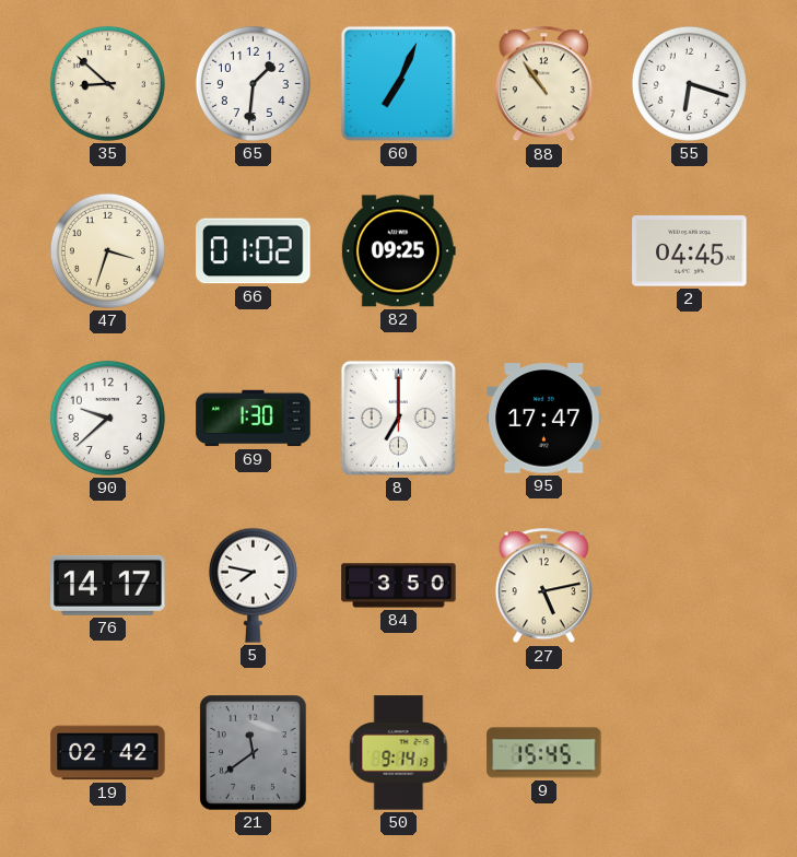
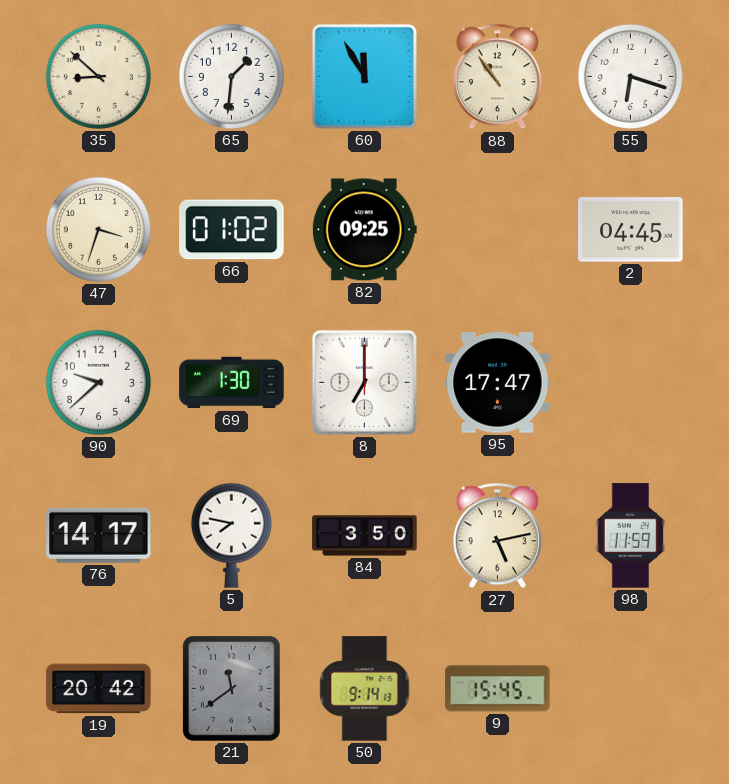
60: 7:04 -> 11:55
98: none -> 11:59
19: 02:42 -> 20:42
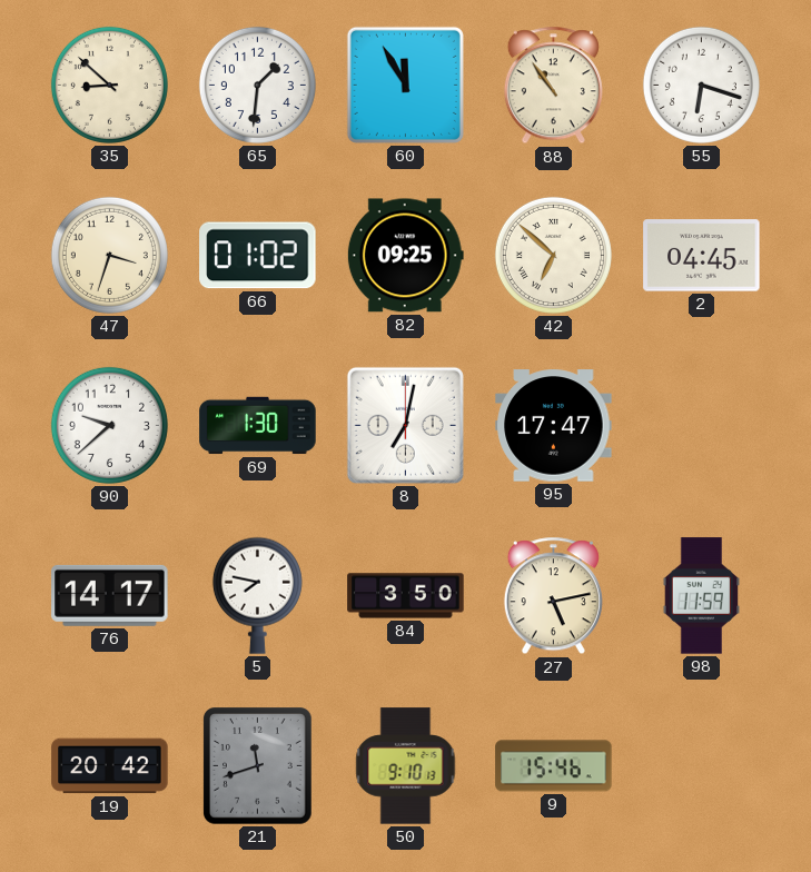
42: none -> 6:52
8: 7:00 -> 7:02
21: 11:39 -> 11:42
50: 9:14 -> 9:10
9: 15:45 -> 15:46
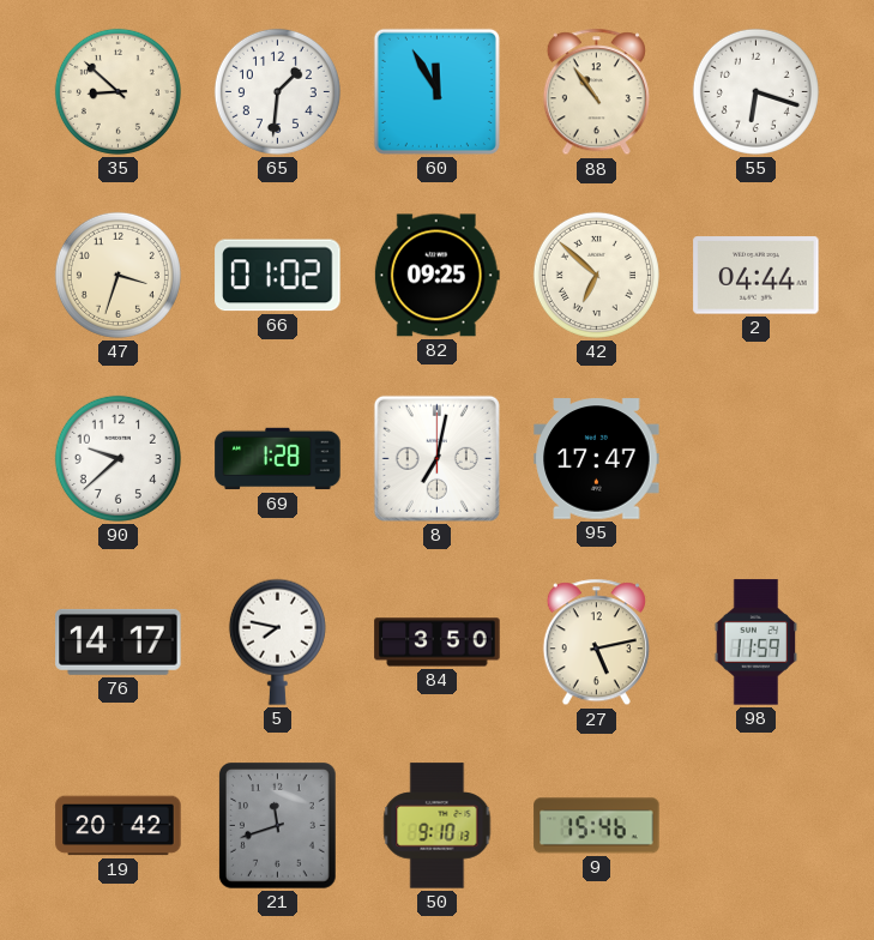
2: 04:45 -> 04:44
69: 1:30 -> 1:28
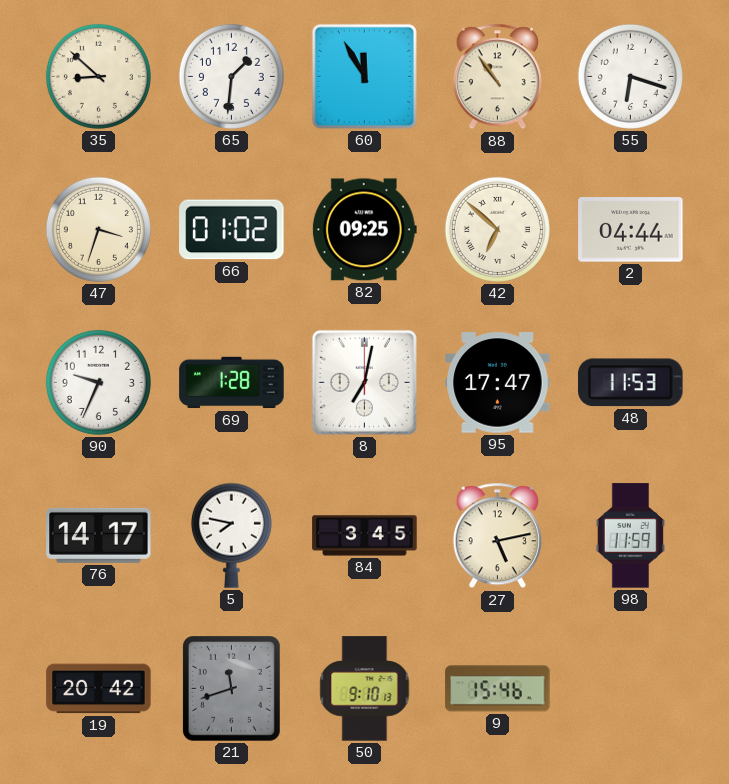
90: 9:38 -> 9:34
48: none -> 11:53
84: 3:50 -> 3:45
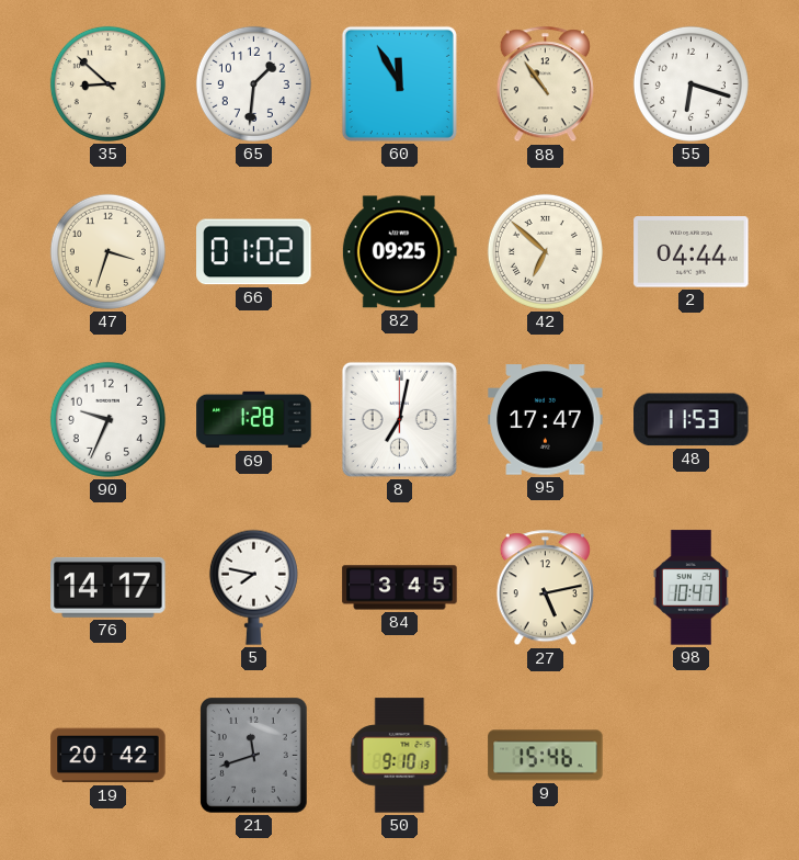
98: 11:59 -> 10:47
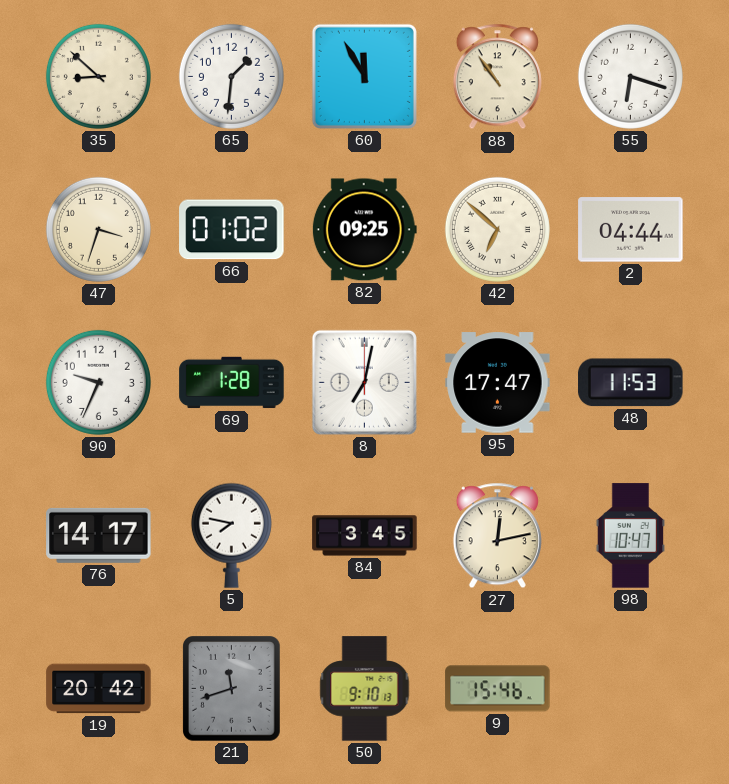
27: 5:13 -> 12:13
